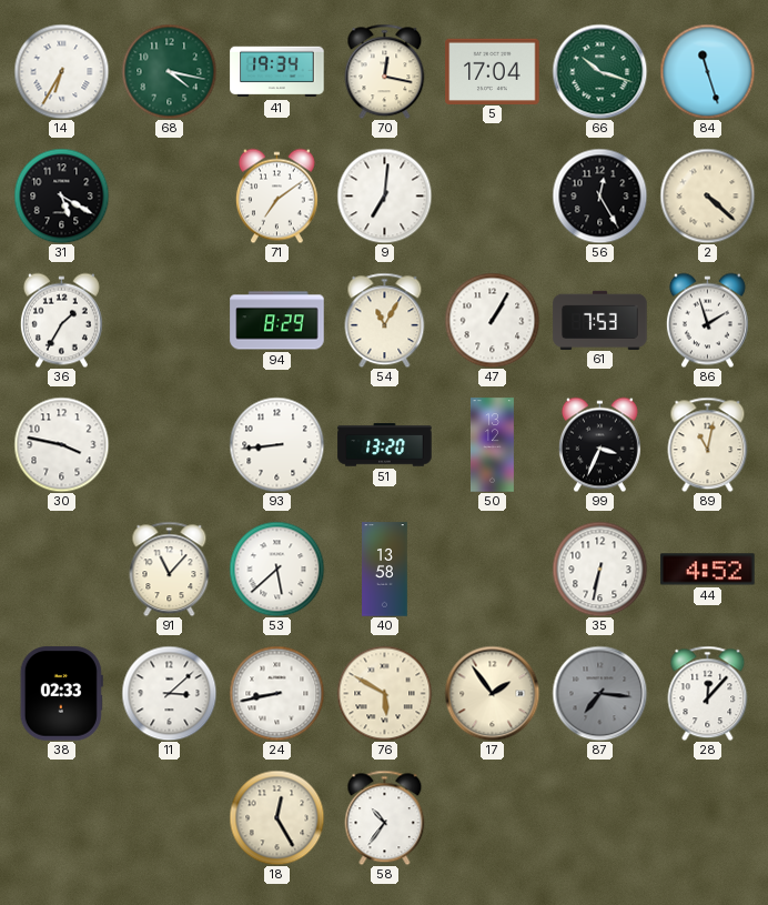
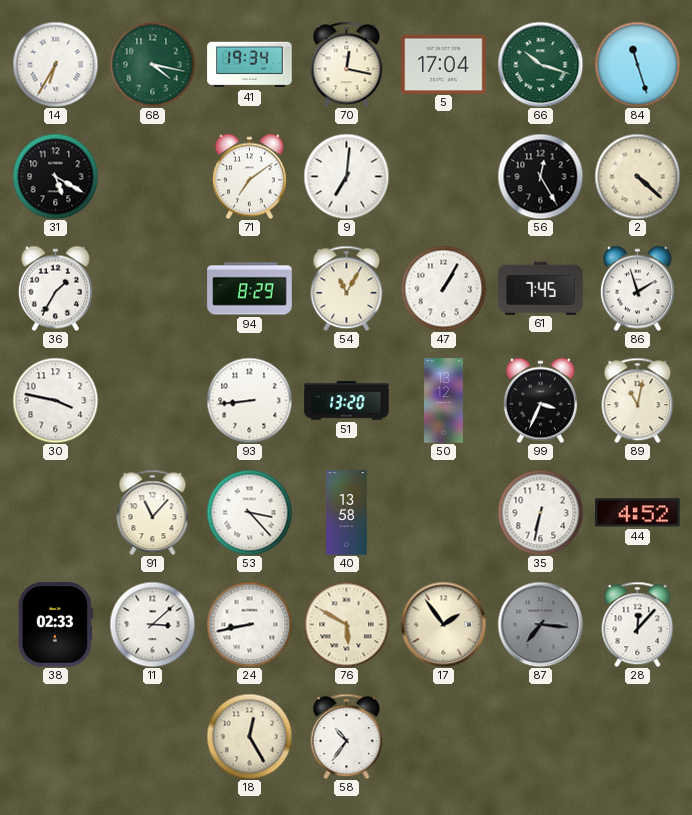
61: 7:53 -> 7:45
53: 5:38 -> 3:23
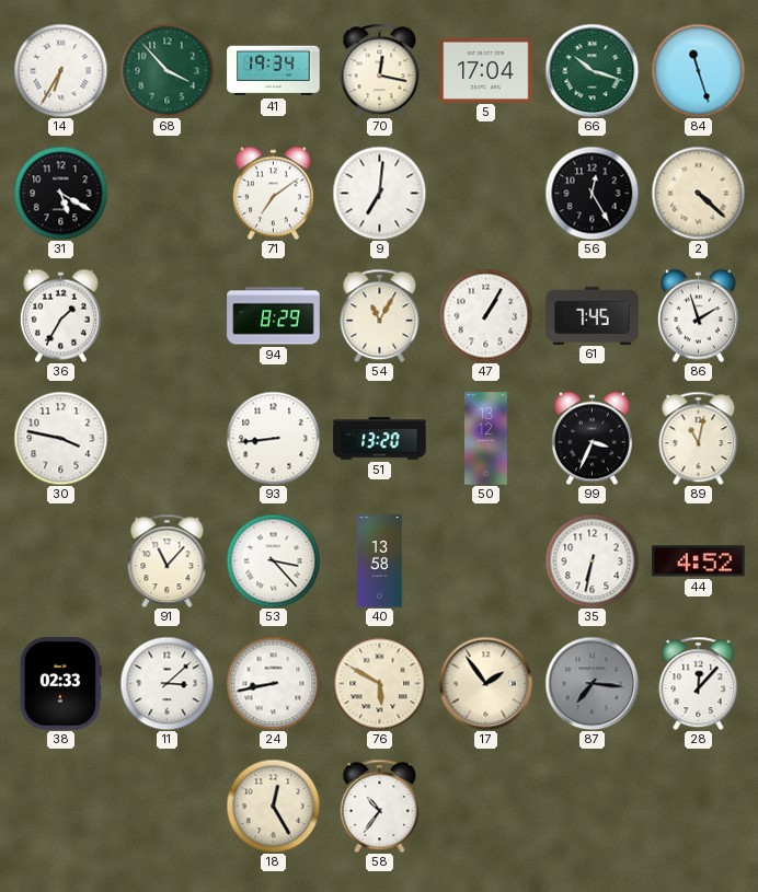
68: 4:17 -> 3:53
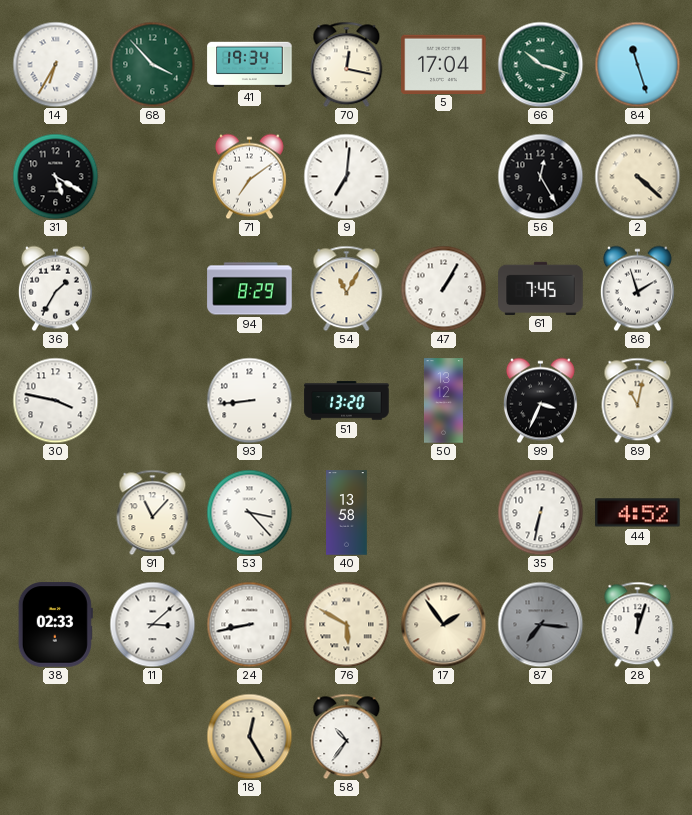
28: 12:07 -> 12:03
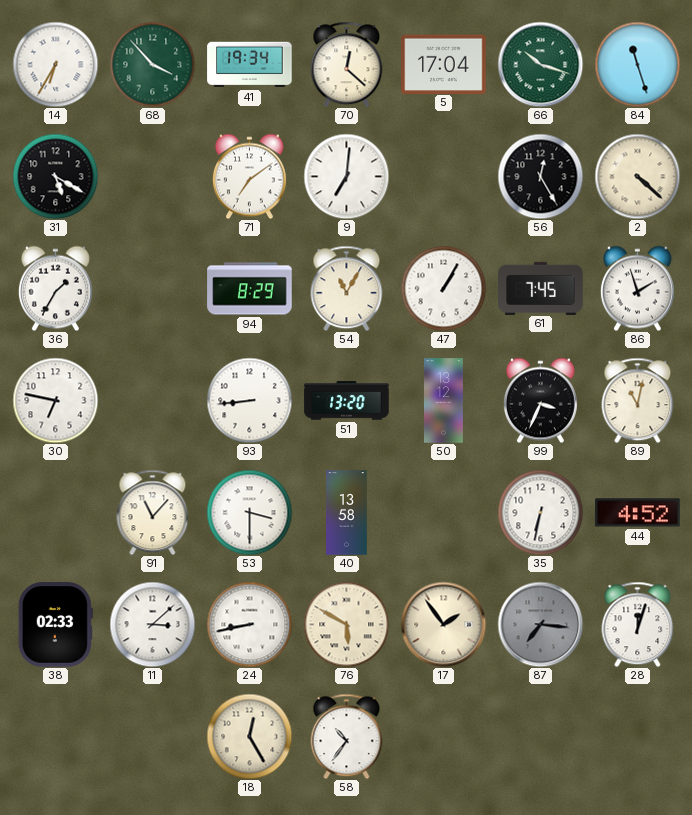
70: 12:17 -> 12:22
30: 3:47 -> 6:47
53: 3:23 -> 3:30
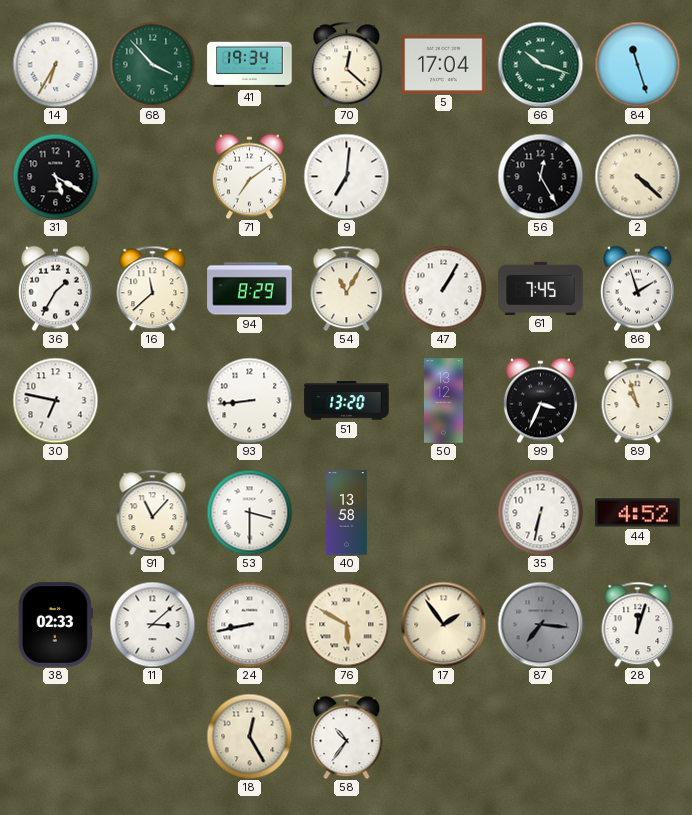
16: none -> 11:38
89: 11:02 -> 10:57
